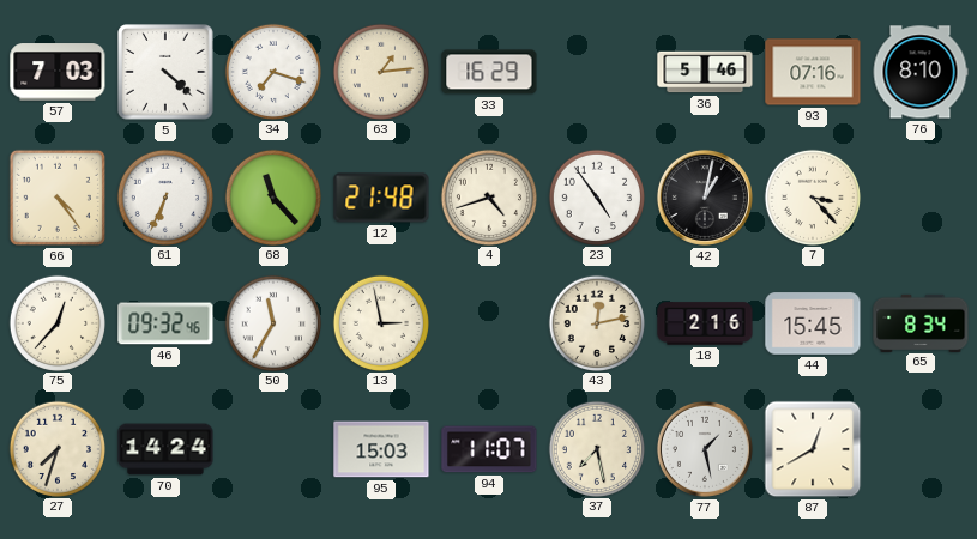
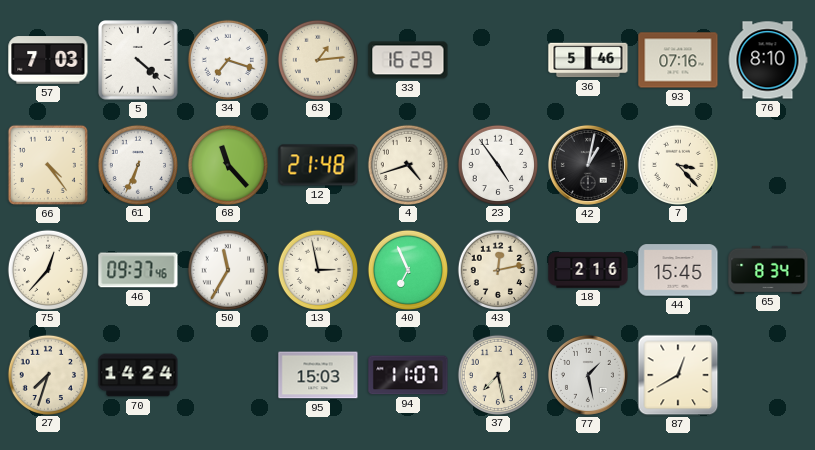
46: 09:32 -> 09:37
40: none -> 6:56
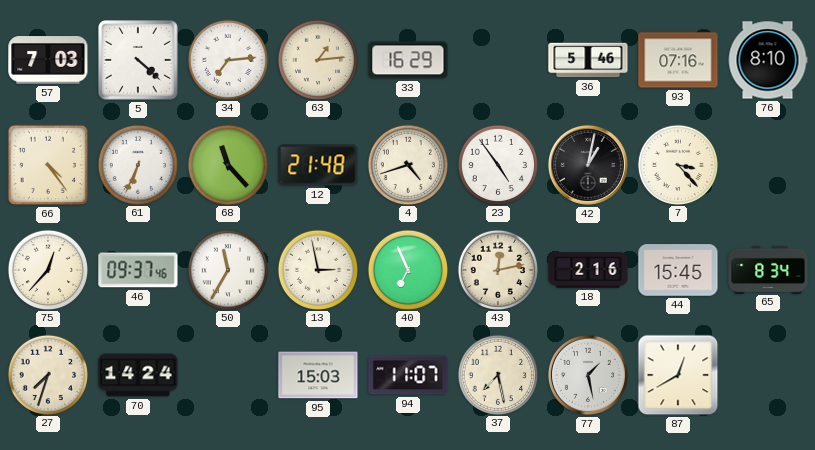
34: 7:18 -> 7:14
